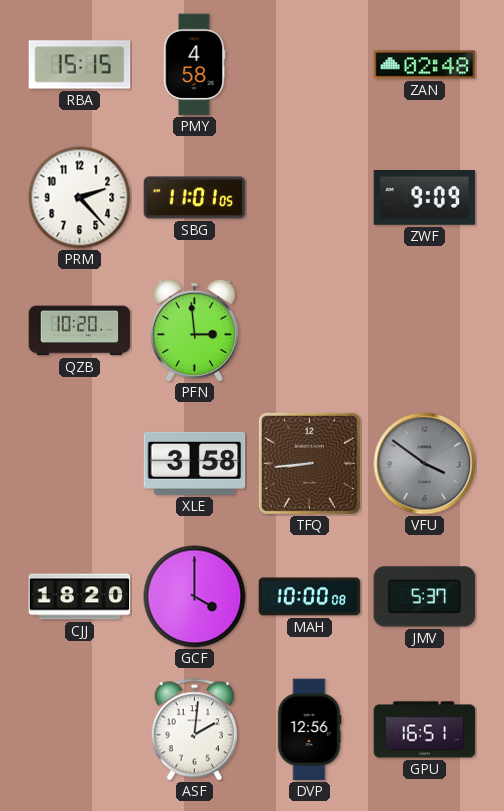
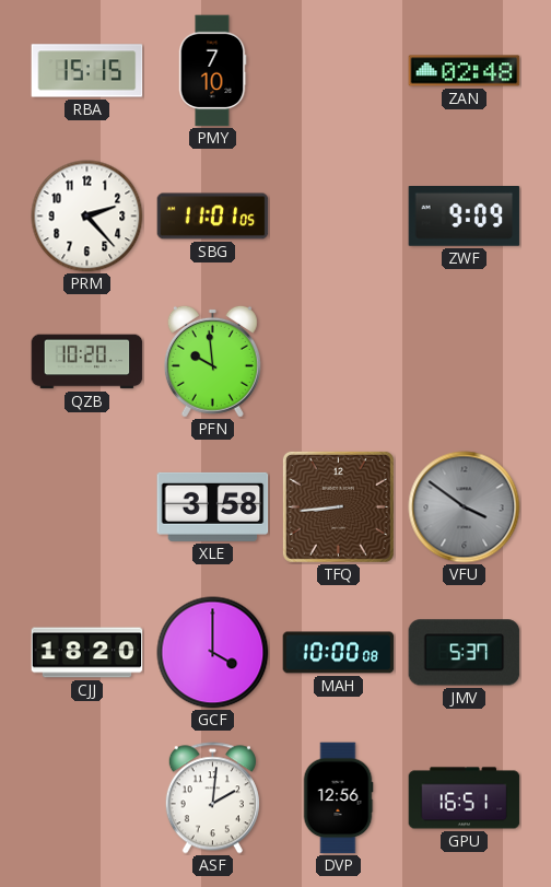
PMY: 4:58 -> 7:10
PFN: 2:59 -> 9:59
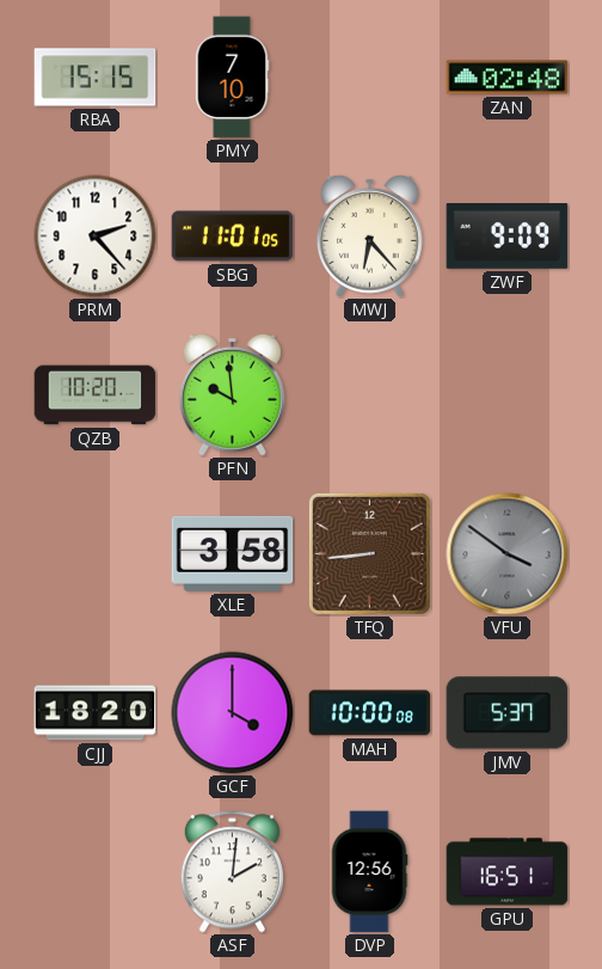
MWJ: none -> 6:23
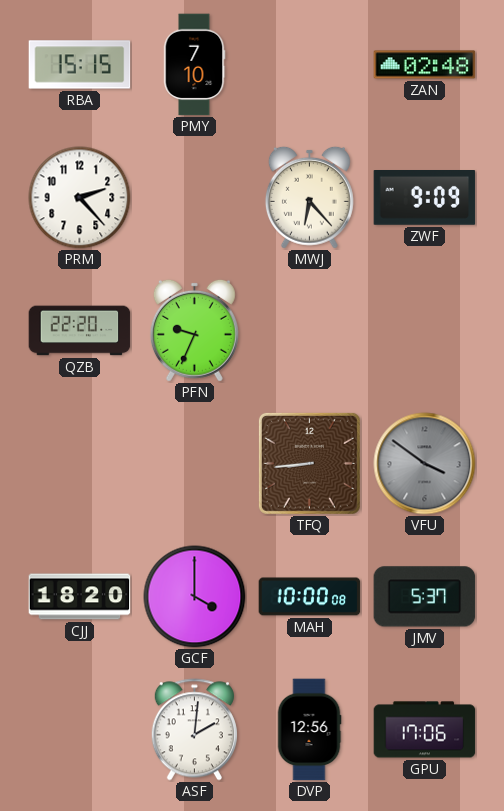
SBG: 11:01 -> none
QZB: 10:20 -> 22:20
PFN: 9:59 -> 9:34
XLE: 3:58 -> none
GPU: 16:51 -> 17:06
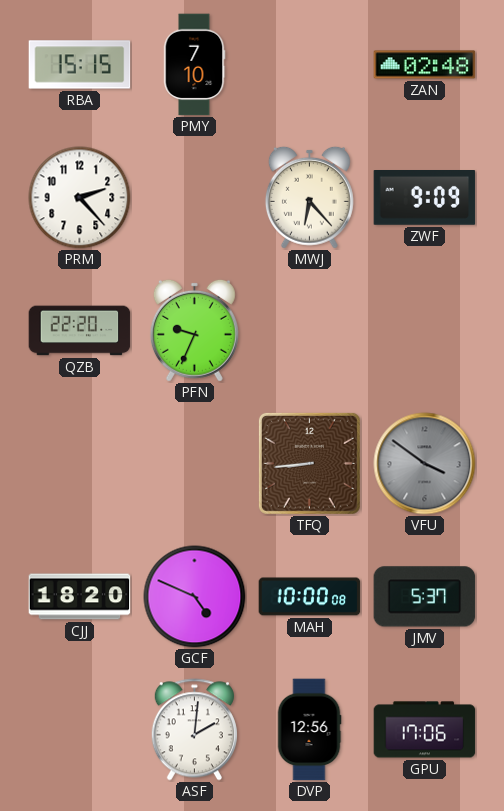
GCF: 4:00 -> 4:49
